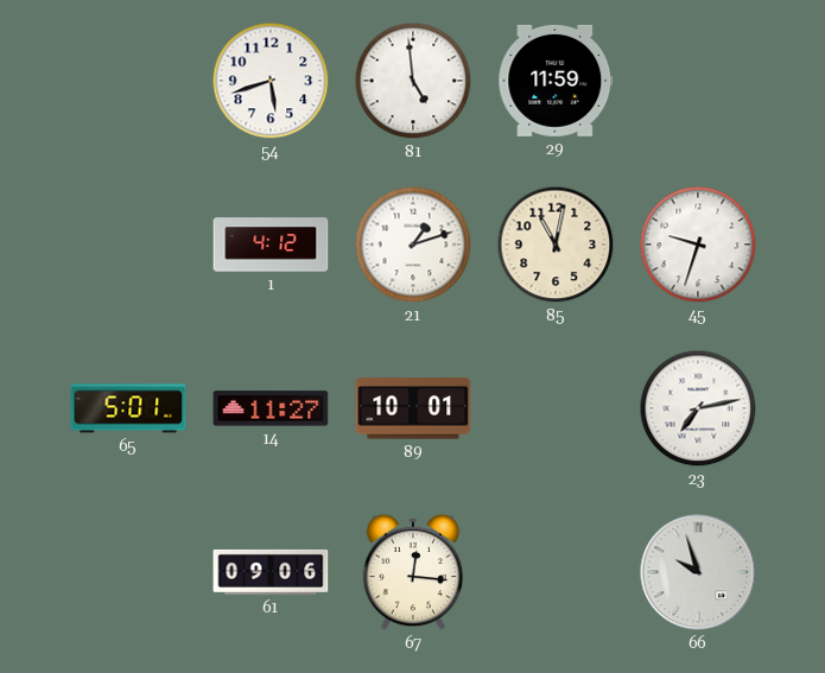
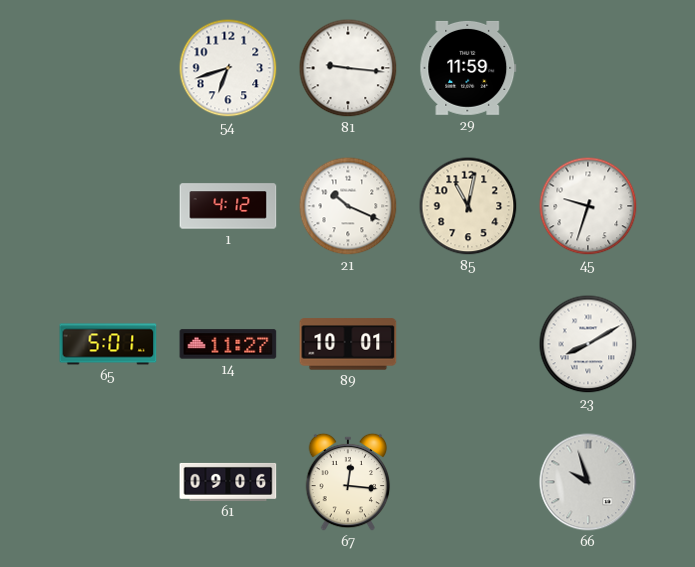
54: 5:42 -> 6:42
81: 4:59 -> 9:16
21: 1:12 -> 10:19
23: 7:13 -> 8:10
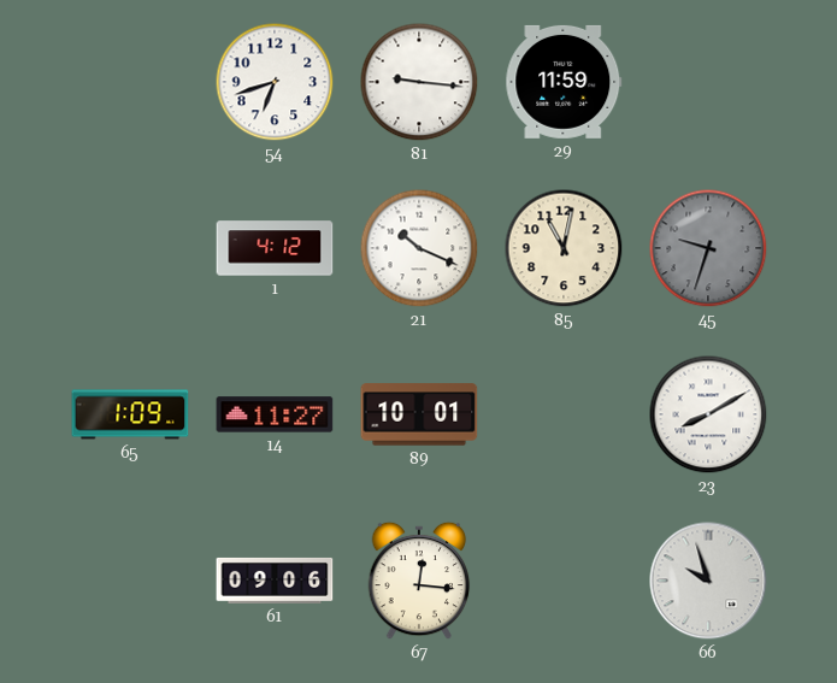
45 dial: white -> grey
65: 5:01 -> 1:09
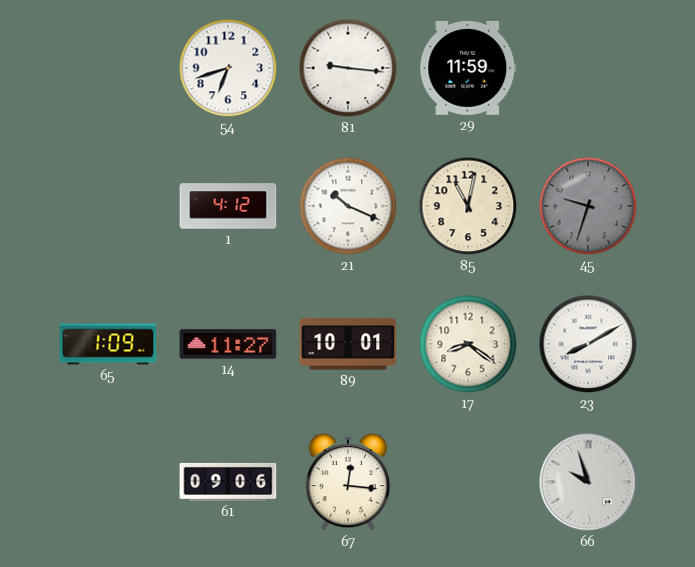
17: none -> 8:21
